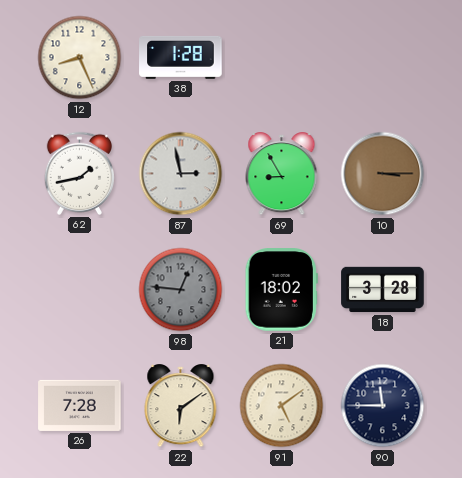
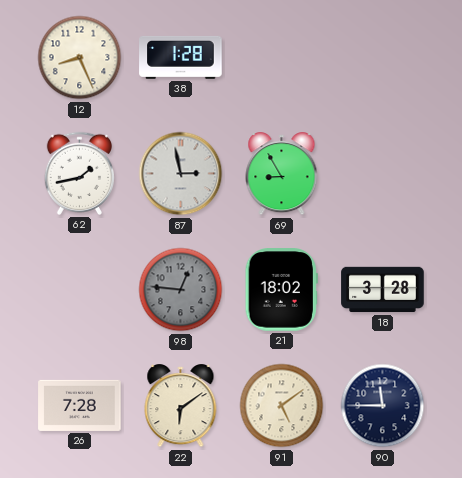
10: 3:15 -> none
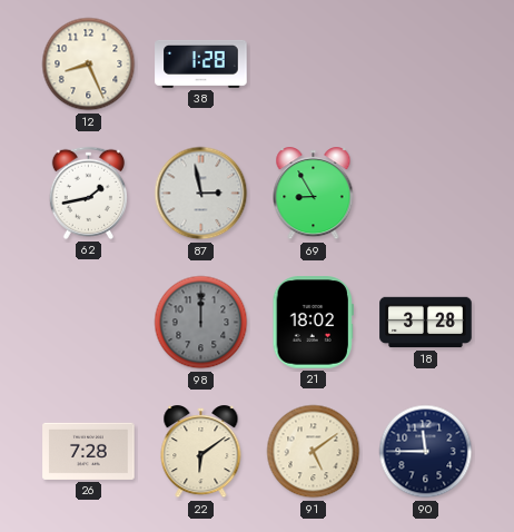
98: 12:46 -> 12:00
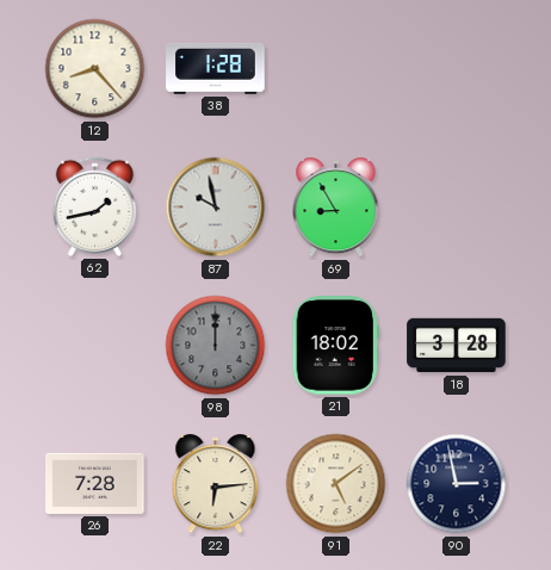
12: 8:26 -> 8:23
87: 2:58 -> 9:58
22: 6:09 -> 6:14
90: 11:45 -> 2:58
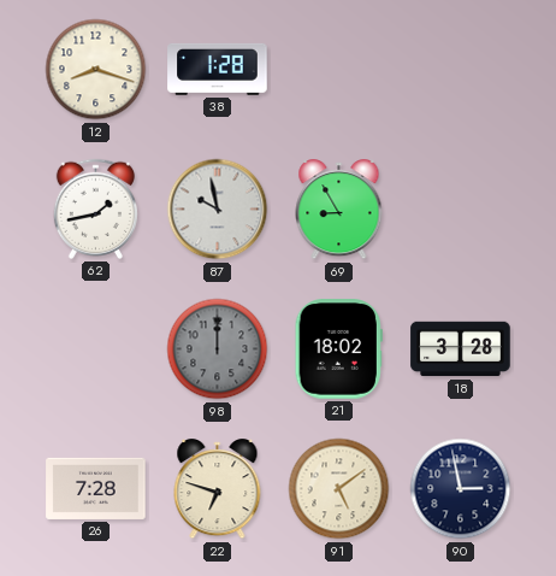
12: 8:23 -> 8:18
22: 6:14 -> 6:48
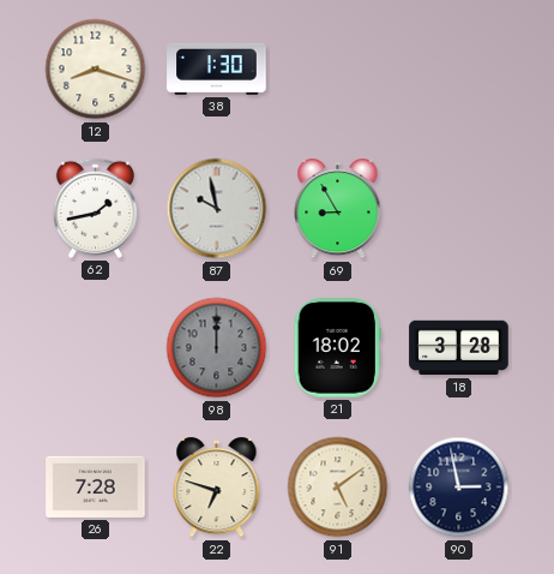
38: 1:28 -> 1:30
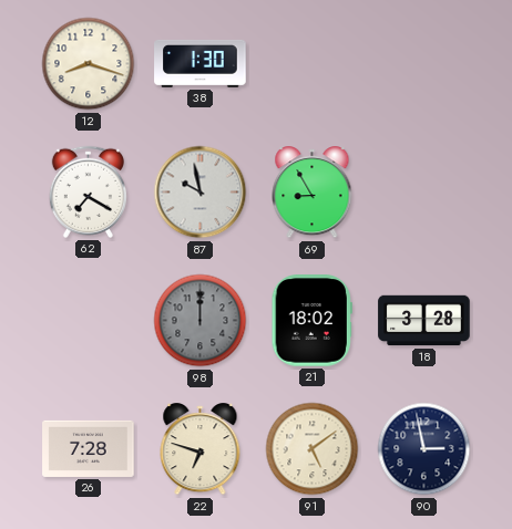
62: 1:43 -> 7:20
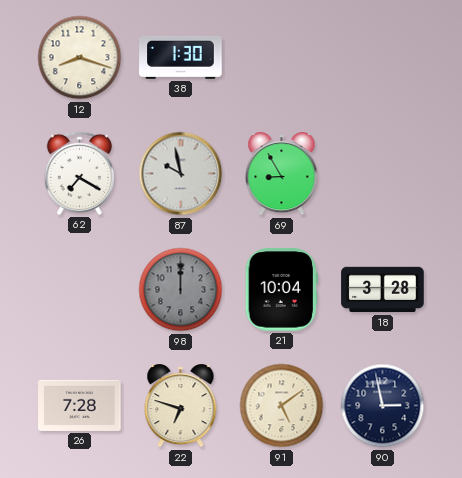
21: 18:02 -> 10:04
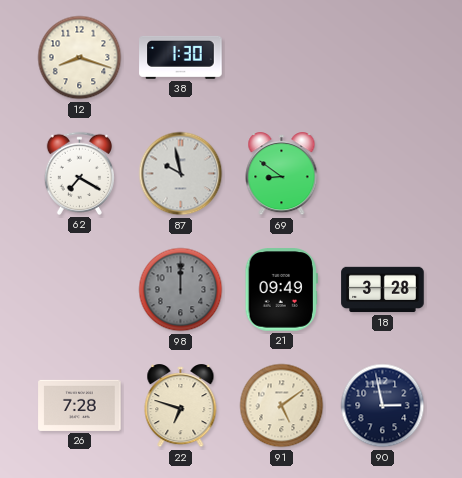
69: 8:55 -> 8:51
21: 10:04 -> 09:49
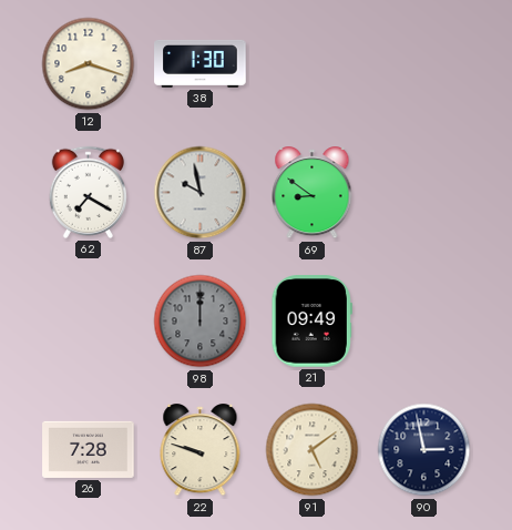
18: 3:28 -> none
22: 6:48 -> 9:48
